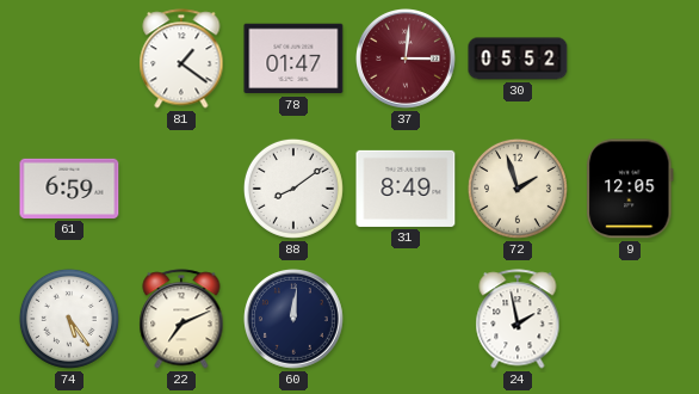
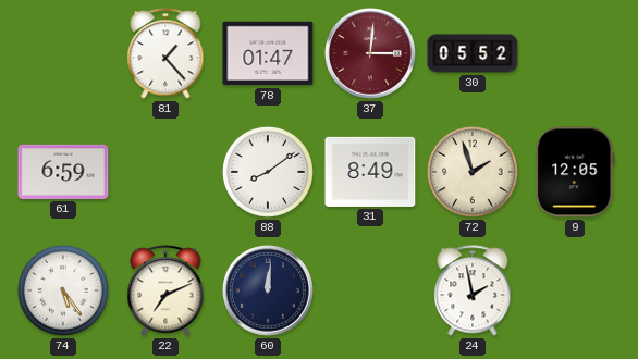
81: 1:21 -> 1:23
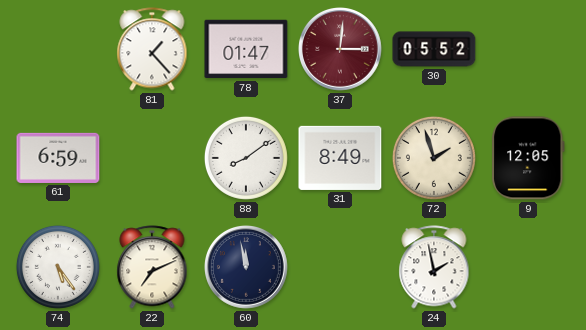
60: 12:01 -> 11:58
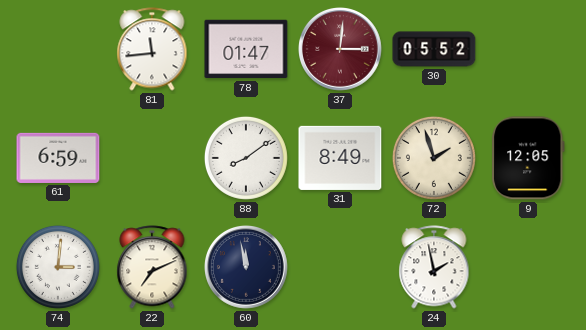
81: 1:23 -> 11:44
74: 5:24 -> 3:01
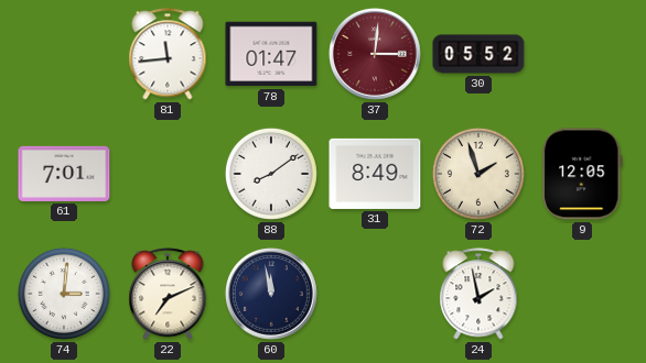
61: 6:59 -> 7:01
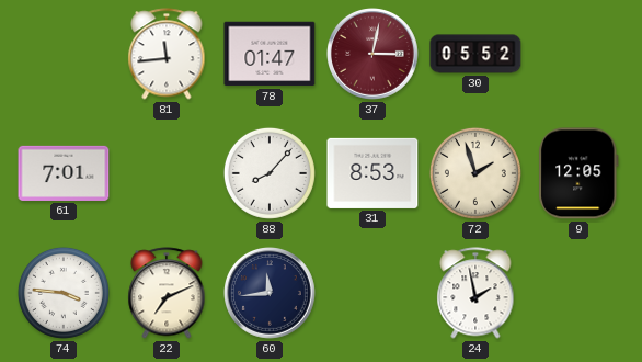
37: 3:01 -> 3:02
88: 8:09 -> 8:07
31: 8:49 -> 8:53
74: 3:01 -> 3:46
60: 11:58 -> 11:44
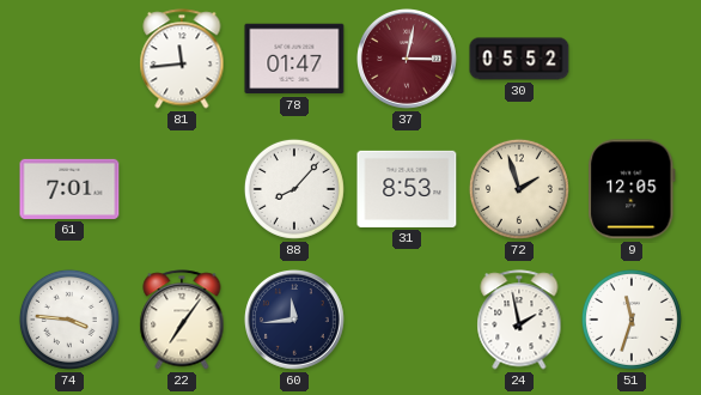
22: 7:11 -> 7:06
51: none -> 11:33
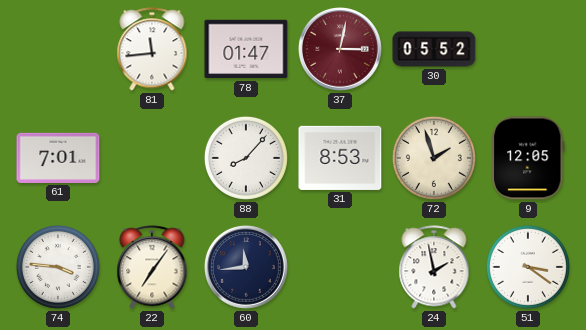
51: 11:33 -> 3:21
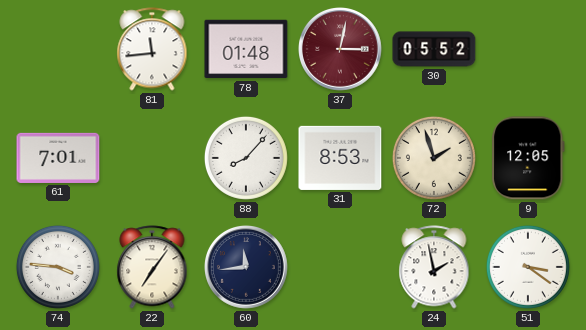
78: 01:47 -> 01:48
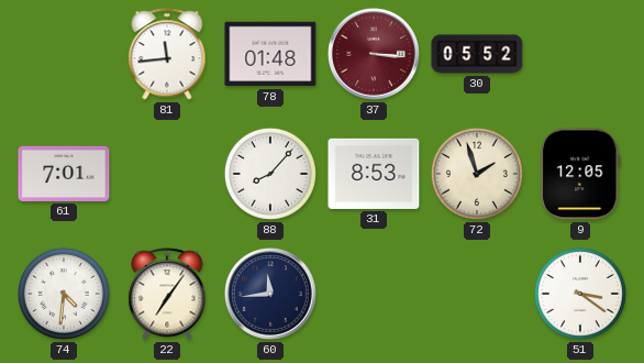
37: 3:02 -> 3:16
74: 3:46 -> 4:31
24: 1:58 -> none
